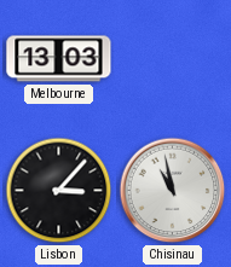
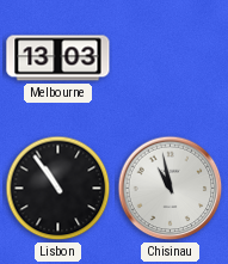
Lisbon: 3:07 -> 10:54
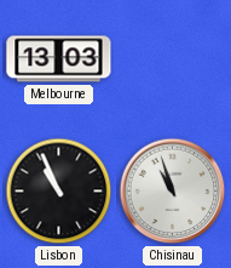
Lisbon: 10:54 -> 10:56
Chisinau: 10:58 -> 10:57
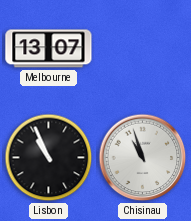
Melbourne: 13:03 -> 13:07
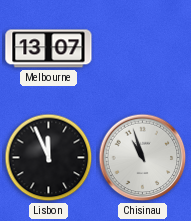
Lisbon: 10:56 -> 11:56
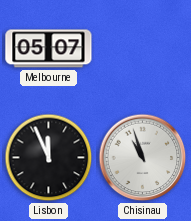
Melbourne: 13:07 -> 05:07
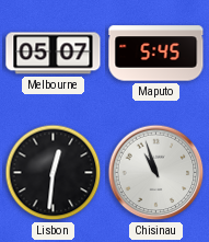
Maputo: none -> 5:45
Lisbon: 11:56 -> 12:31
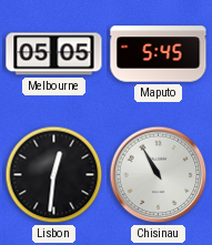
Melbourne: 05:07 -> 05:05
Chisinau: 10:57 -> 10:55
